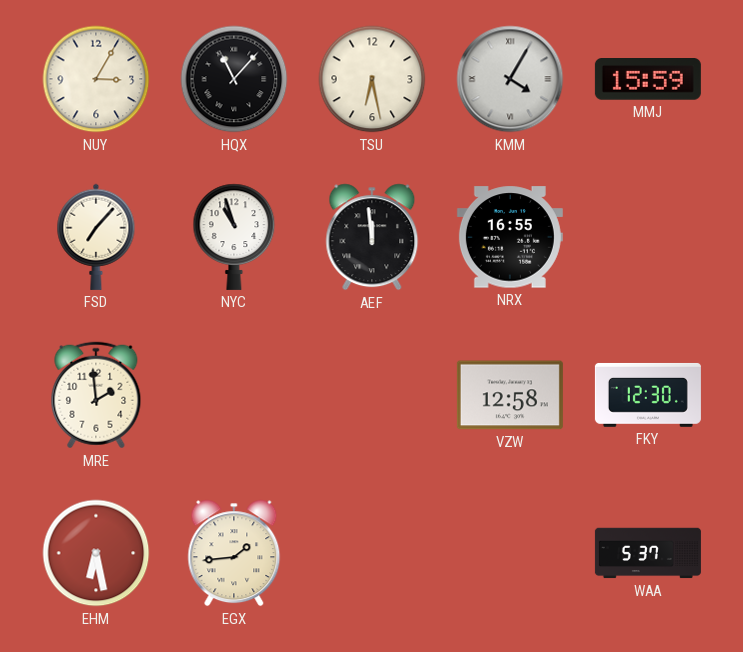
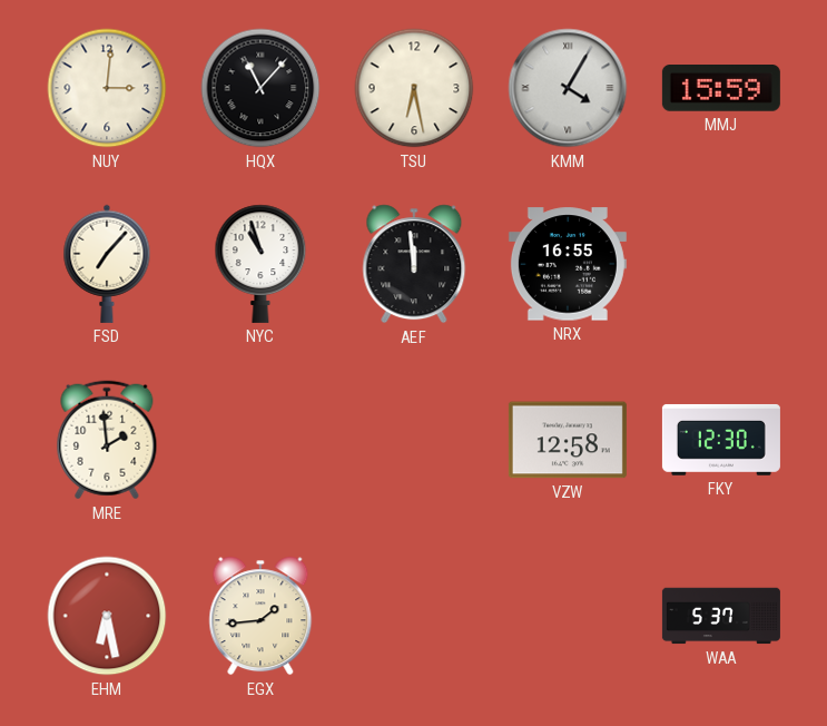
NUY: 3:05 -> 3:01
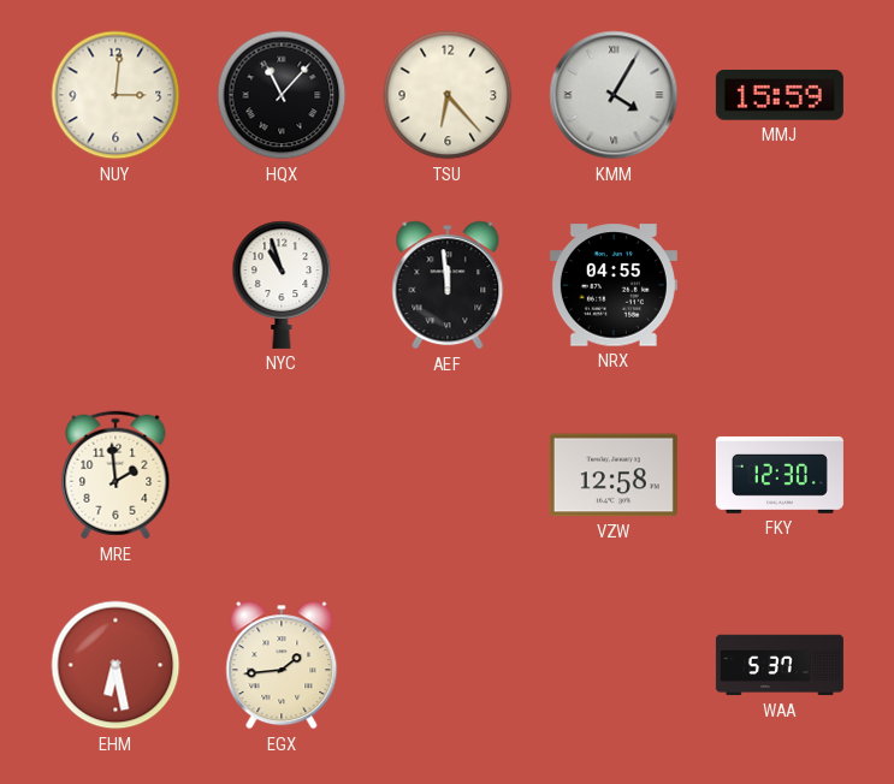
TSU: 6:28 -> 6:23
FSD: 7:07 -> none
NRX: 16:55 -> 04:55
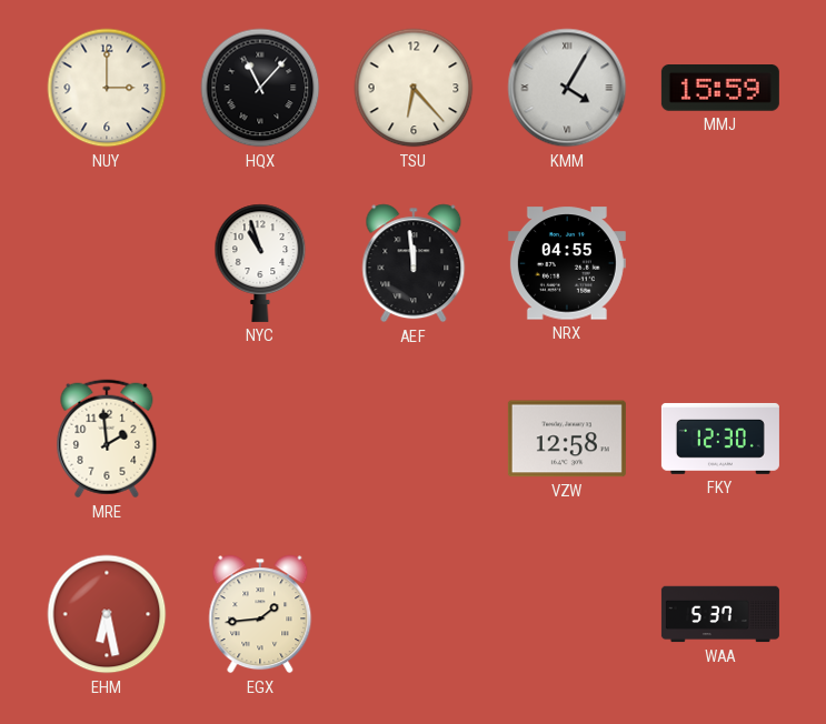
NUY: 3:01 -> 3:00
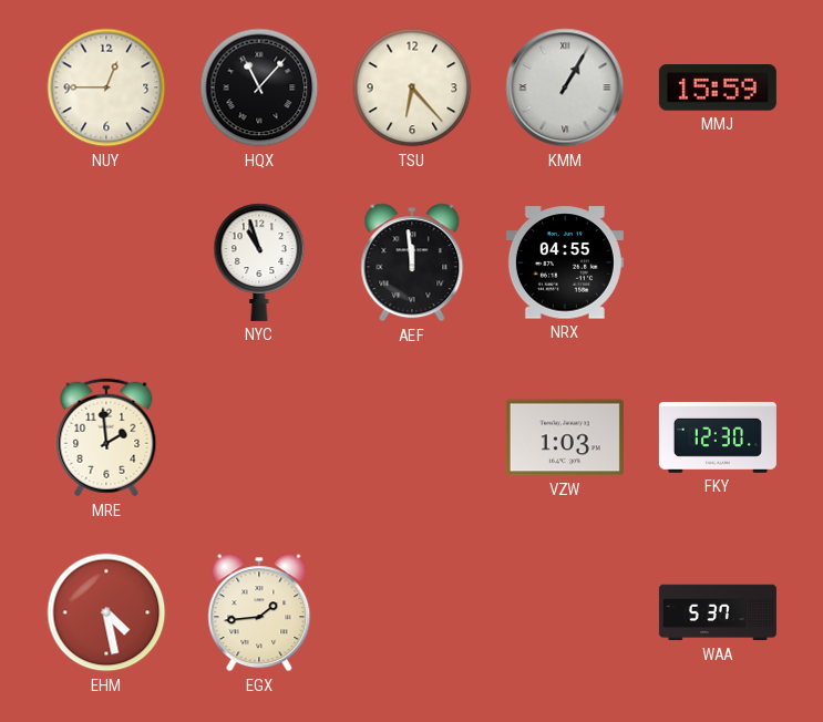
NUY: 3:00 -> 12:45
KMM: 4:05 -> 1:05
VZW: 12:58 -> 1:03
EHM: 6:28 -> 4:28
